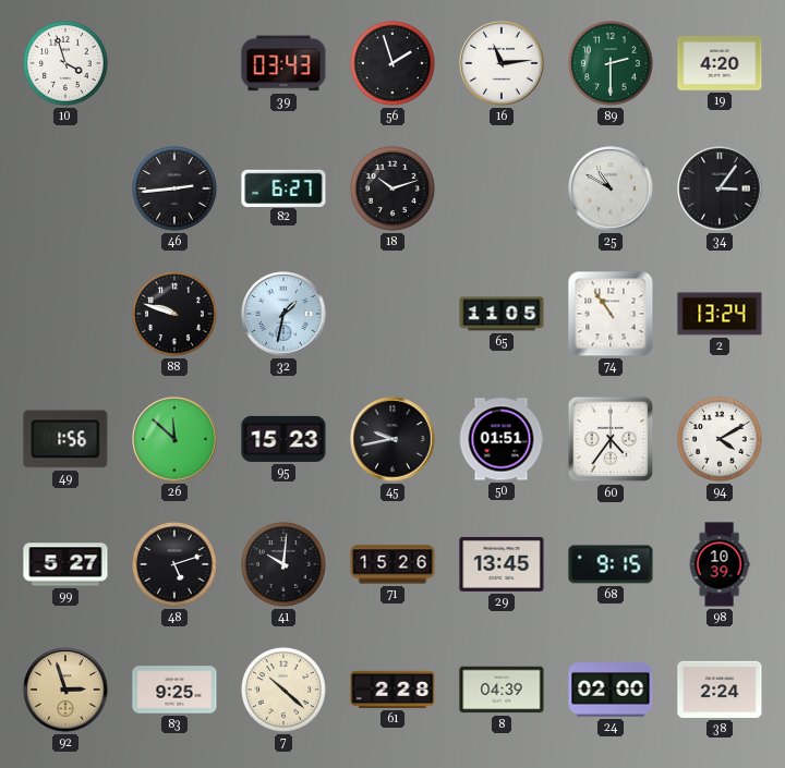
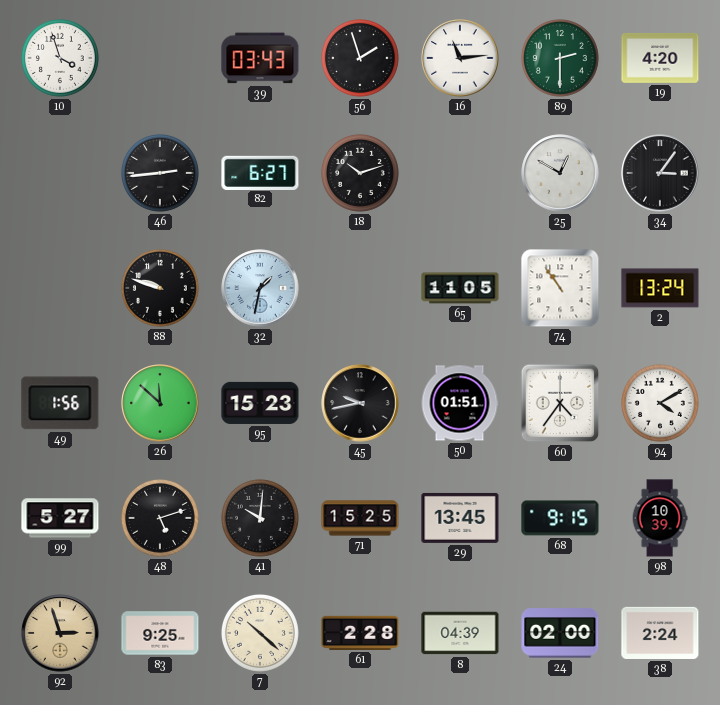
25: 10:50 -> 12:50
71: 15:26 -> 15:25
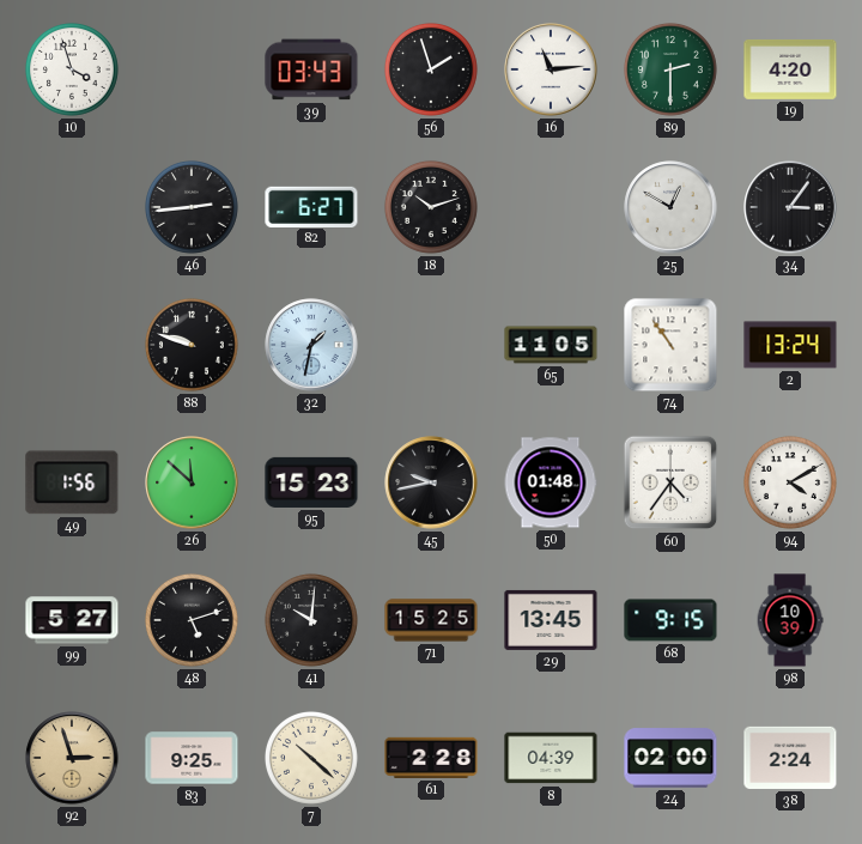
50: 01:51 -> 01:48
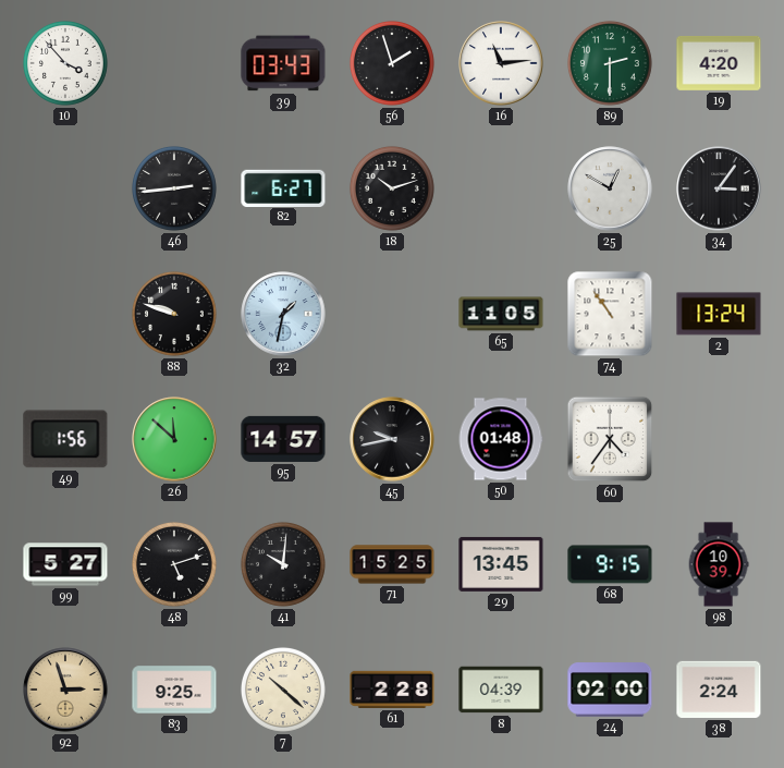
10: 3:57 -> 3:53
95: 15:23 -> 14:57
94: 4:10 -> none
